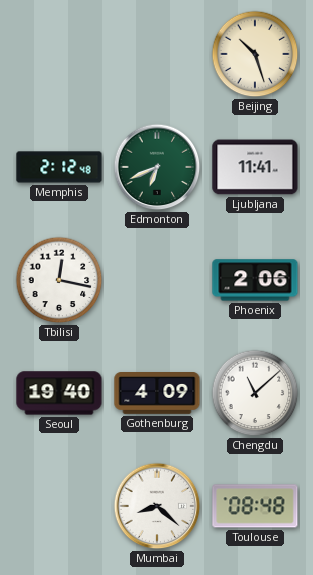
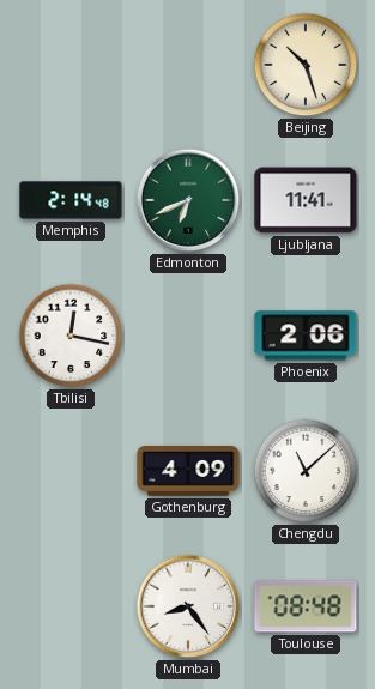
Memphis: 2:12 -> 2:14
Seoul: 19:40 -> none
Mumbai: 8:22 -> 8:24
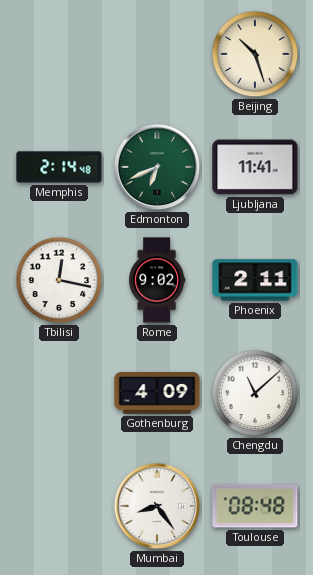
Rome: none -> 9:02
Phoenix: 2:06 -> 2:11
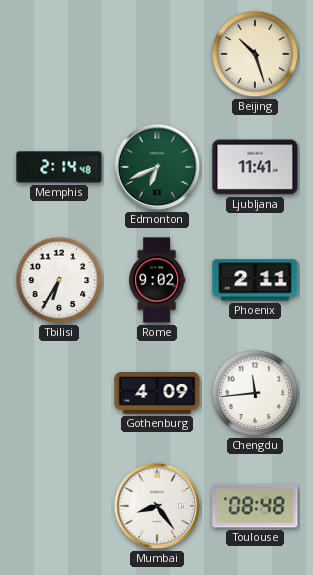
Tbilisi: 12:17 -> 6:35
Chengdu: 11:08 -> 11:44
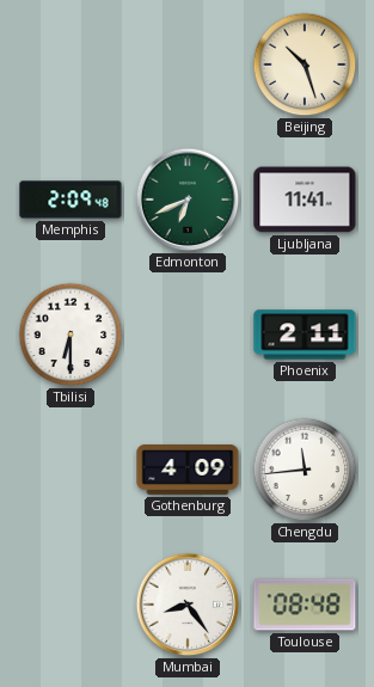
Memphis: 2:14 -> 2:09
Tbilisi: 6:35 -> 6:30
Rome: 9:02 -> none
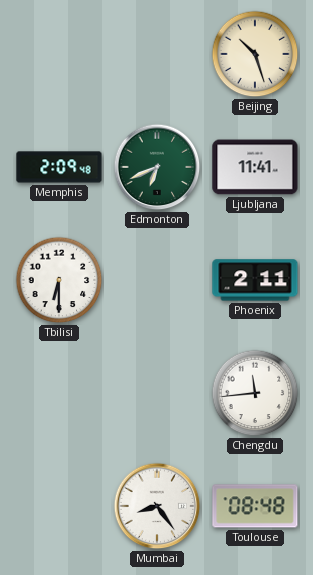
Gothenburg: 4:09 -> none
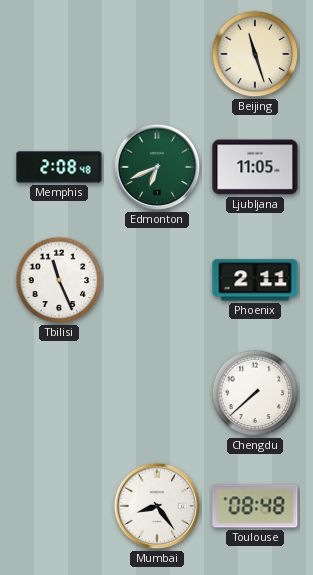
Beijing: 10:27 -> 11:27
Memphis: 2:09 -> 2:08
Ljubljana: 11:41 -> 11:05
Tbilisi: 6:30 -> 11:26
Chengdu: 11:44 -> 7:38
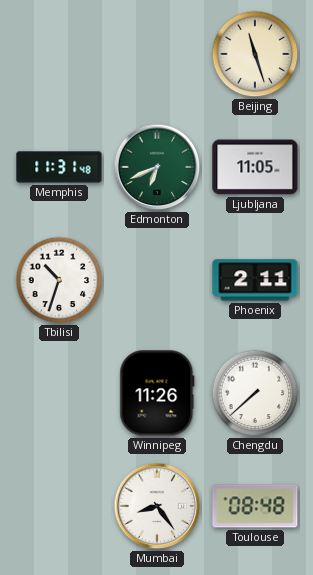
Memphis: 2:08 -> 11:31
Tbilisi: 11:26 -> 10:33
Winnipeg: none -> 11:26
